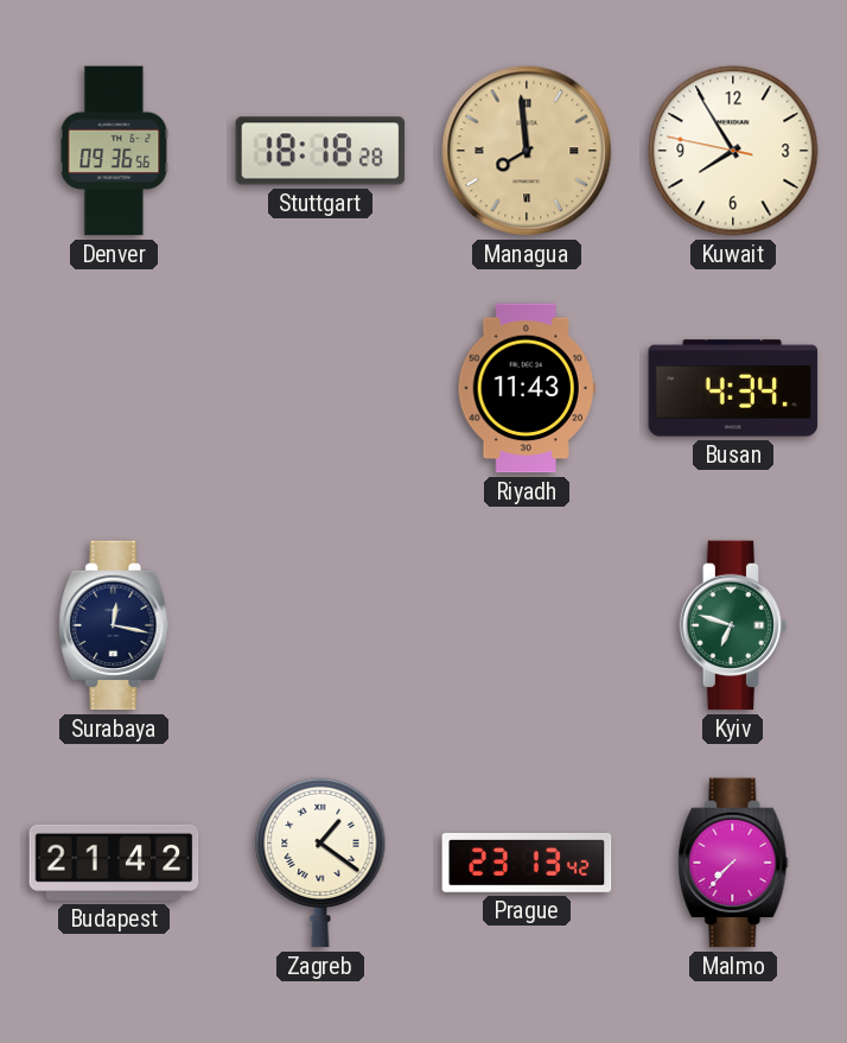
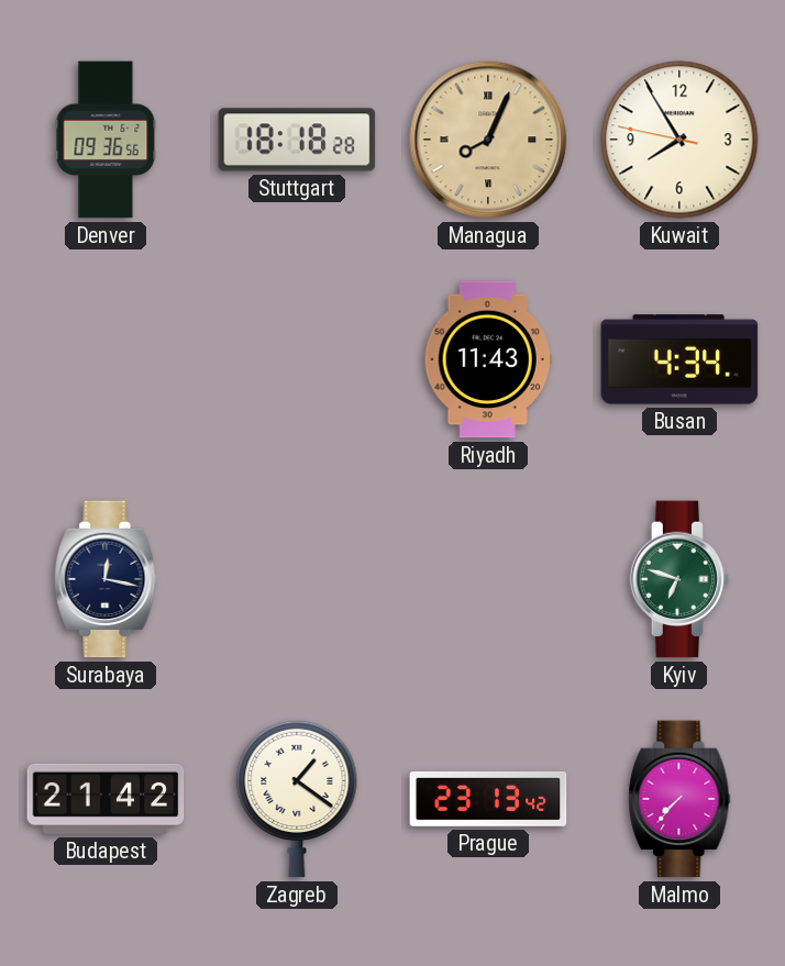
Managua: 7:59 -> 8:04
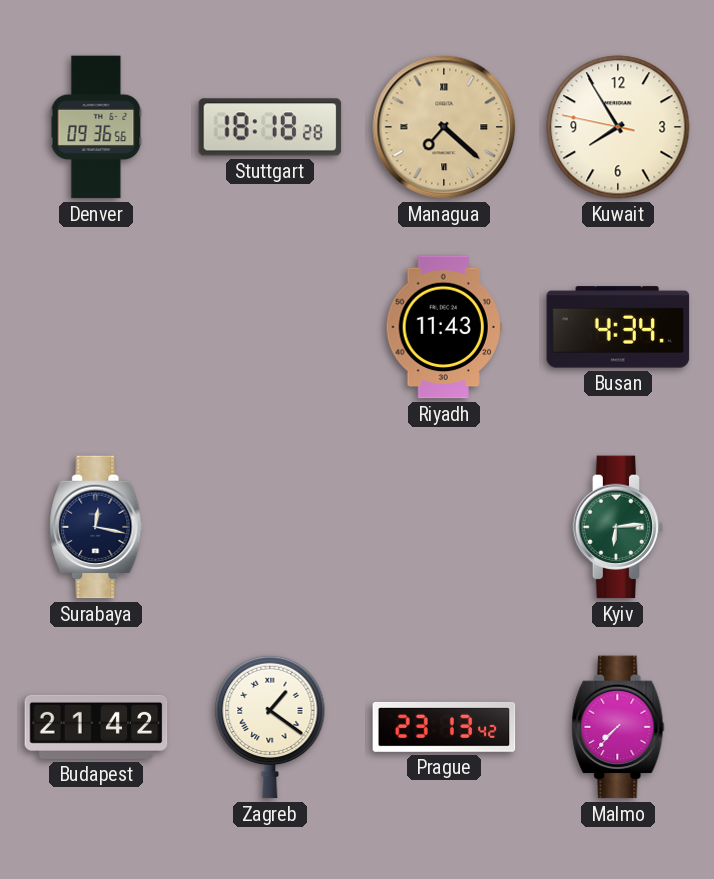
Managua: 8:04 -> 7:22
Kyiv: 6:48 -> 6:14
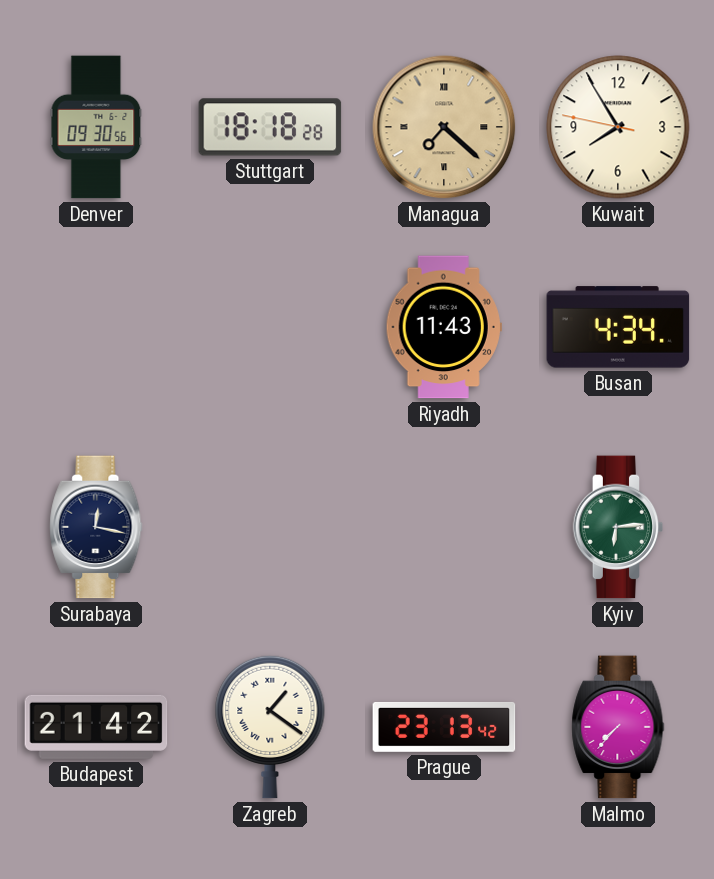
Denver: 09:36 -> 09:30
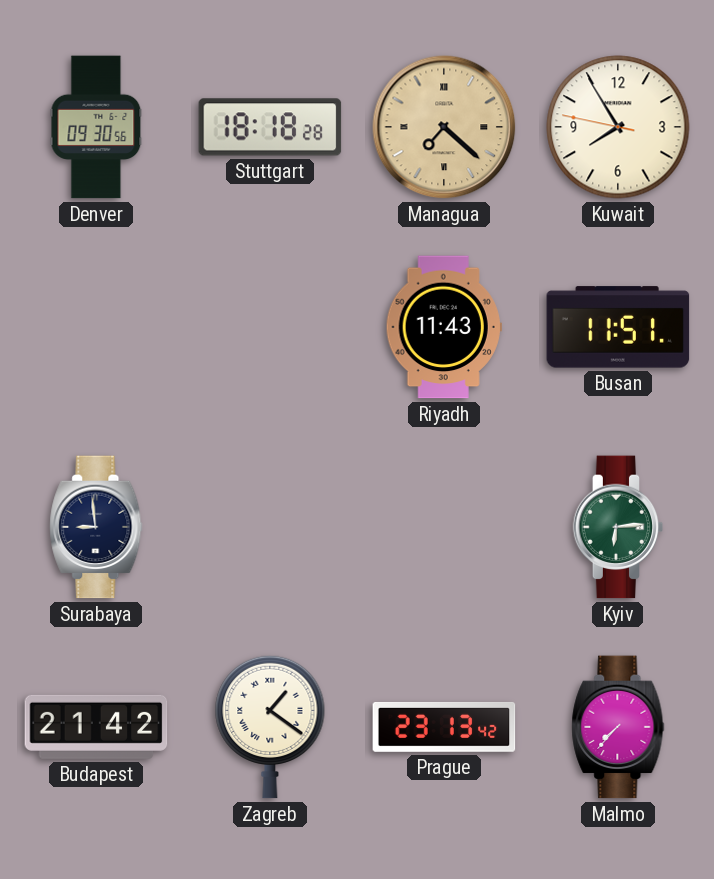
Busan: 4:34 -> 11:51
Surabaya: 12:17 -> 8:59
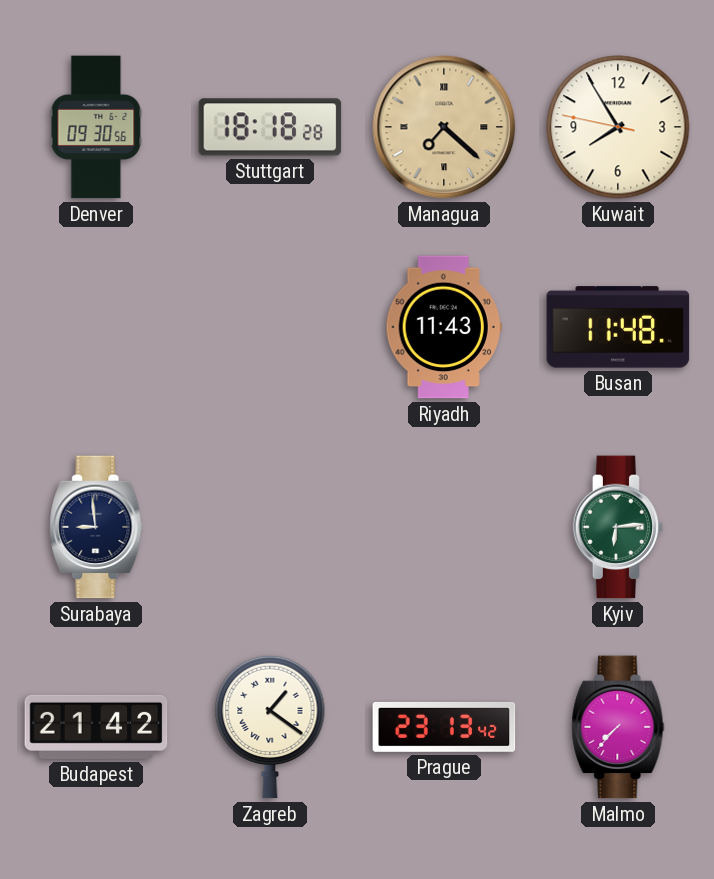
Busan: 11:51 -> 11:48
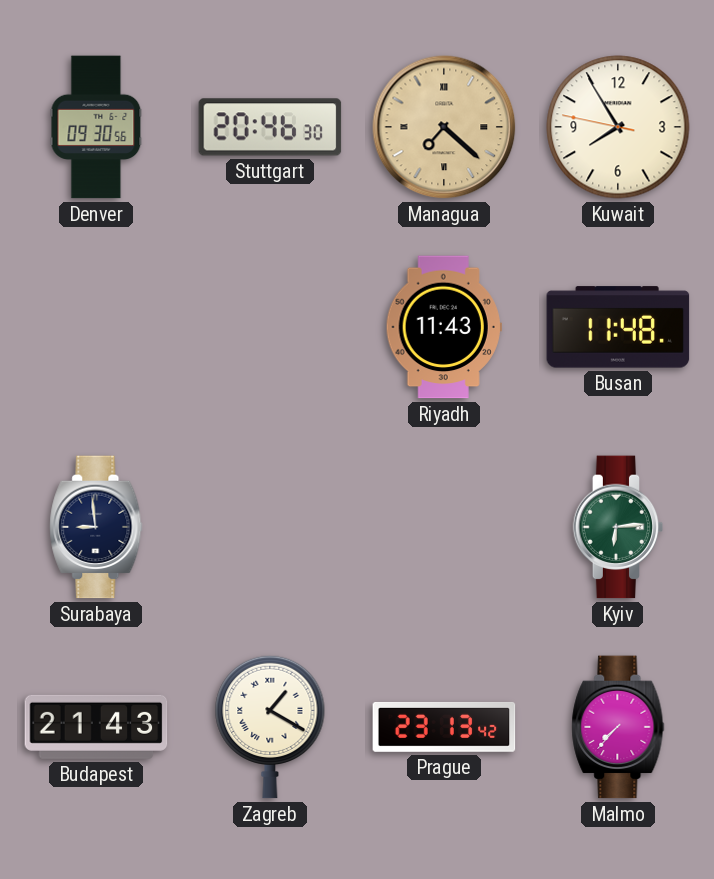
Stuttgart: 18:18 -> 20:46
Budapest: 21:42 -> 21:43
Zagreb: 1:21 -> 1:20
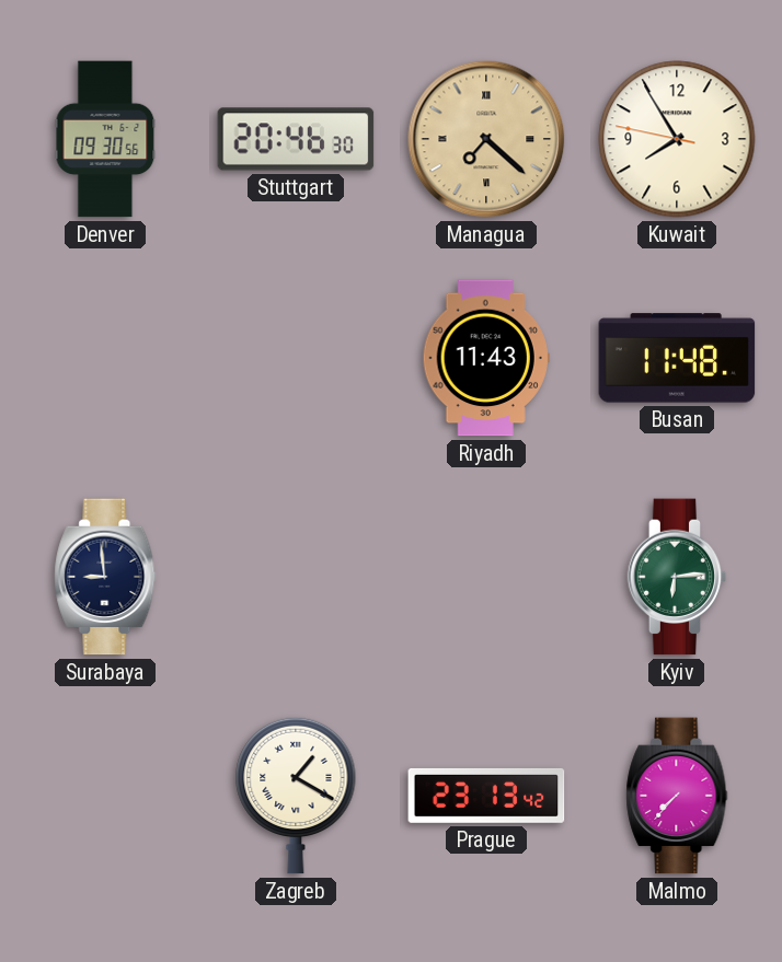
Budapest: 21:43 -> none
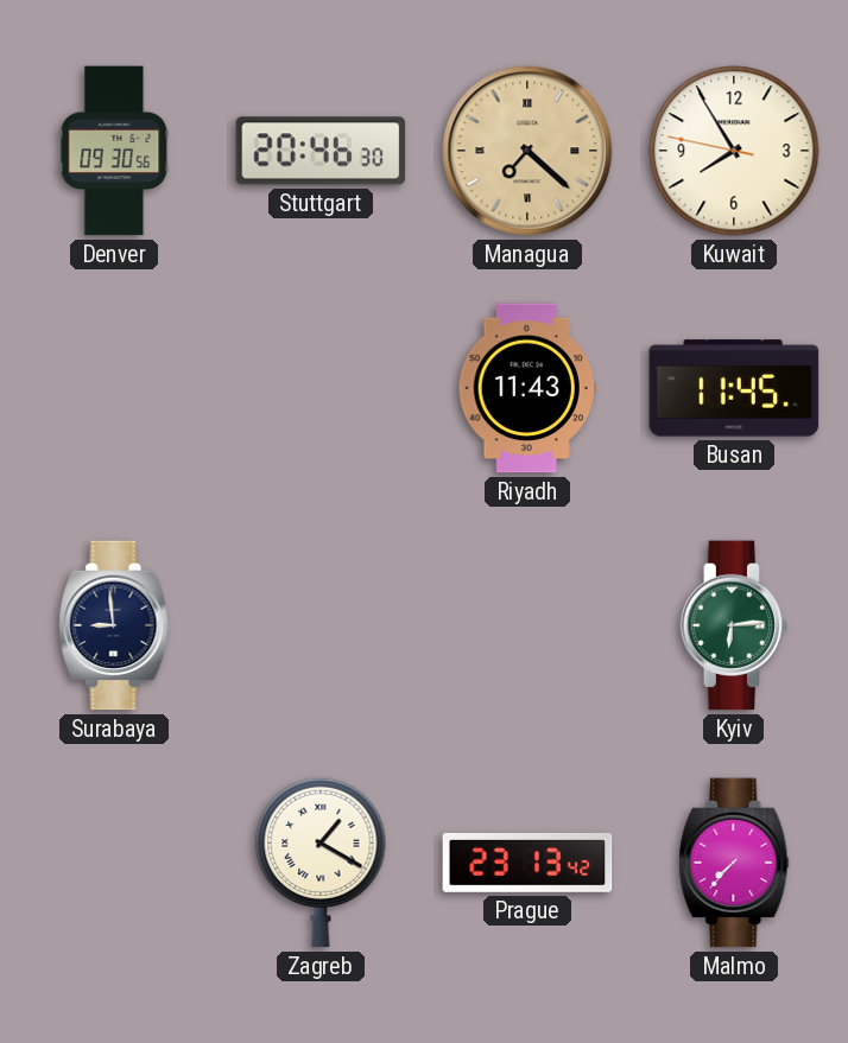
Busan: 11:48 -> 11:45
